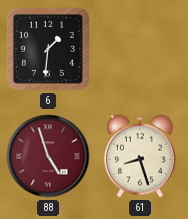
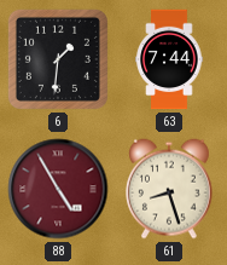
63: none -> 7:44
88: 4:57 -> 4:55
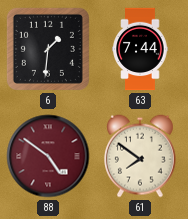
88: 4:55 -> 4:51
61: 8:27 -> 7:51
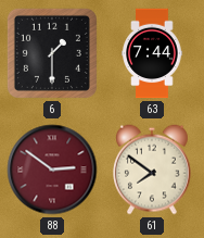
6: 1:31 -> 1:30
88: 4:51 -> 2:51
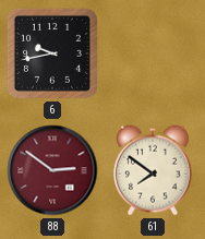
6: 1:30 -> 9:43
63: 7:44 -> none
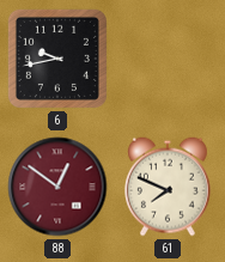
88: 2:51 -> 12:51
61: 7:51 -> 7:49
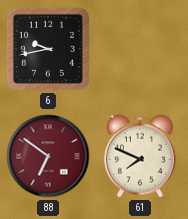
88: 12:51 -> 6:51
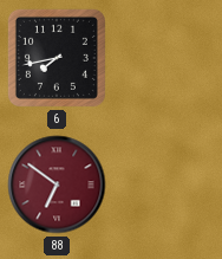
6: 9:43 -> 7:43
61: 7:49 -> none
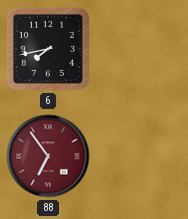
88: 6:51 -> 6:54
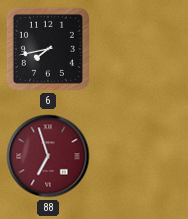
88: 6:54 -> 6:57
